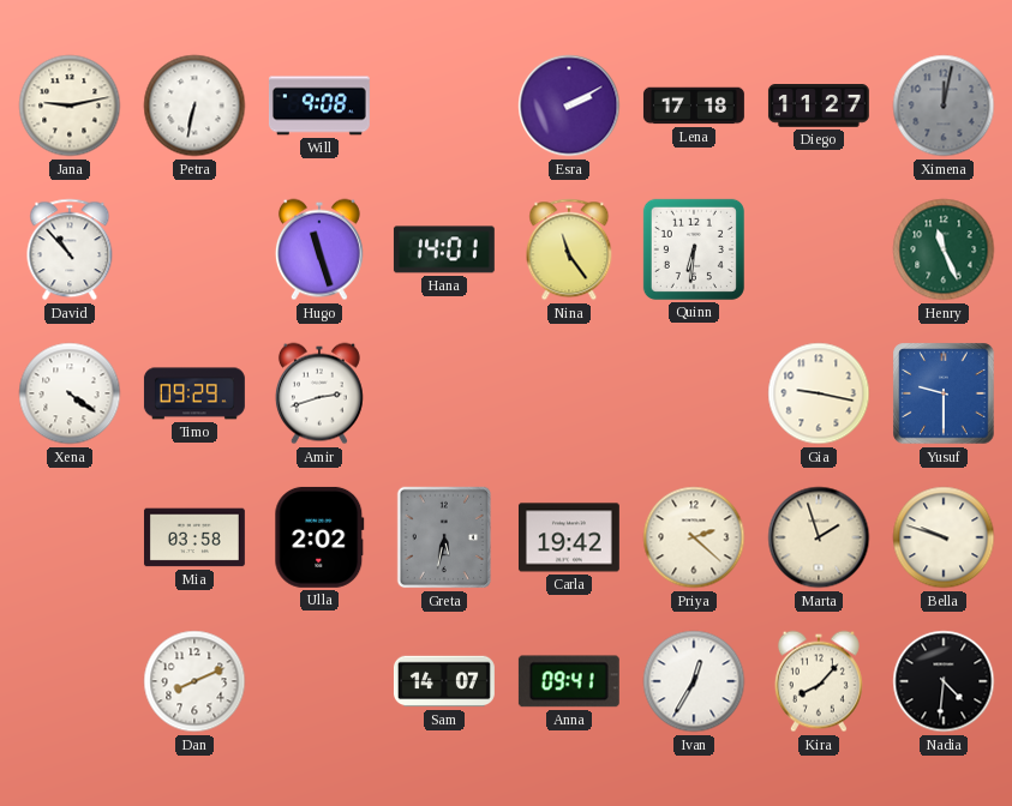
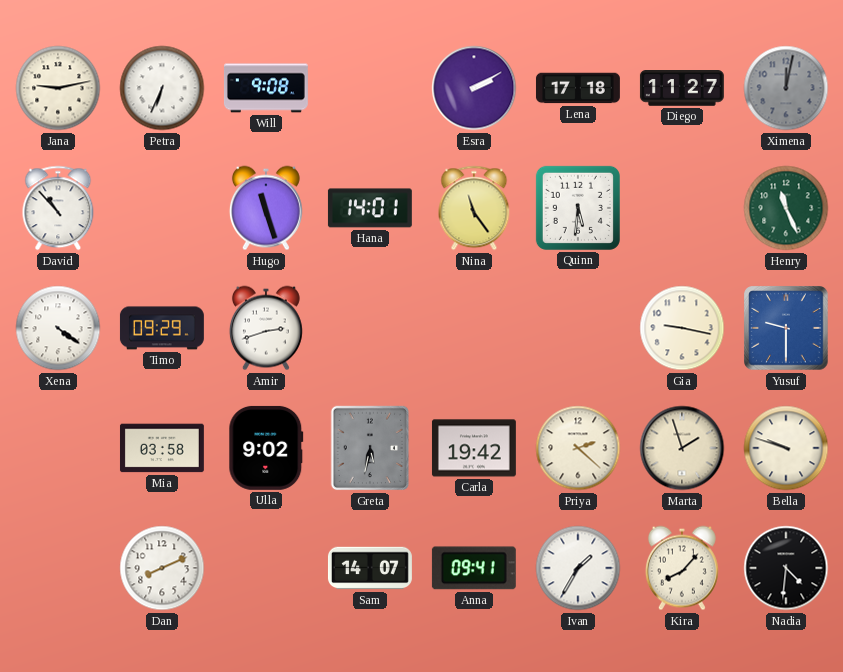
Petra: 6:32 -> 6:34
Quinn: 6:31 -> 5:31
Ulla: 2:02 -> 9:02
Ivan: 12:35 -> 1:35
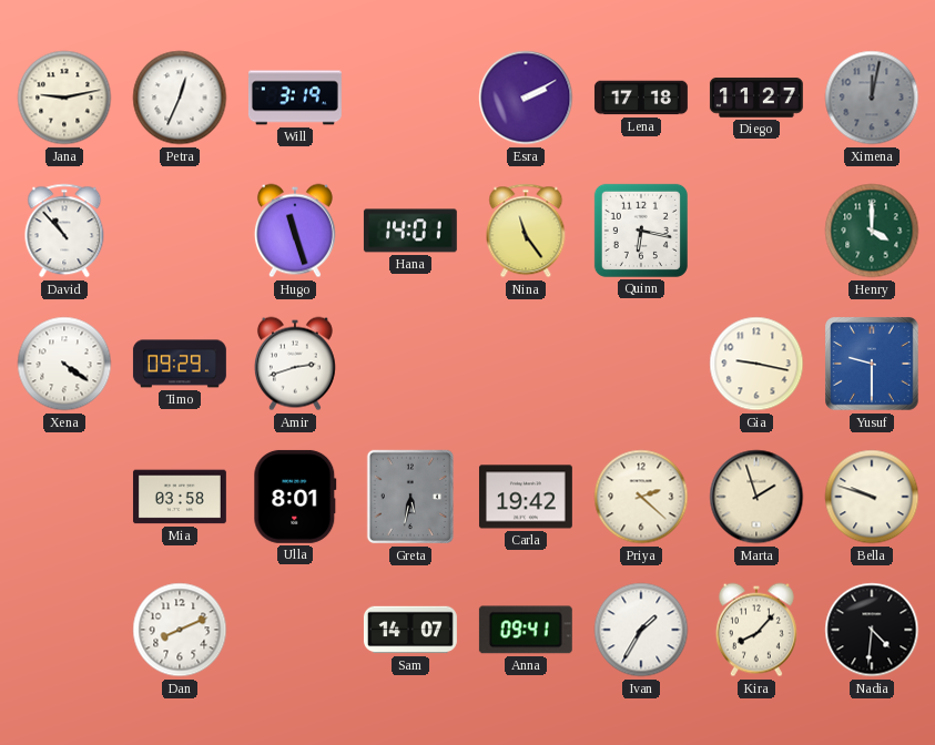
Petra: 6:34 -> 12:34
Will: 9:08 -> 3:19
Quinn: 5:31 -> 6:17
Henry: 11:26 -> 4:00
Ulla: 9:02 -> 8:01
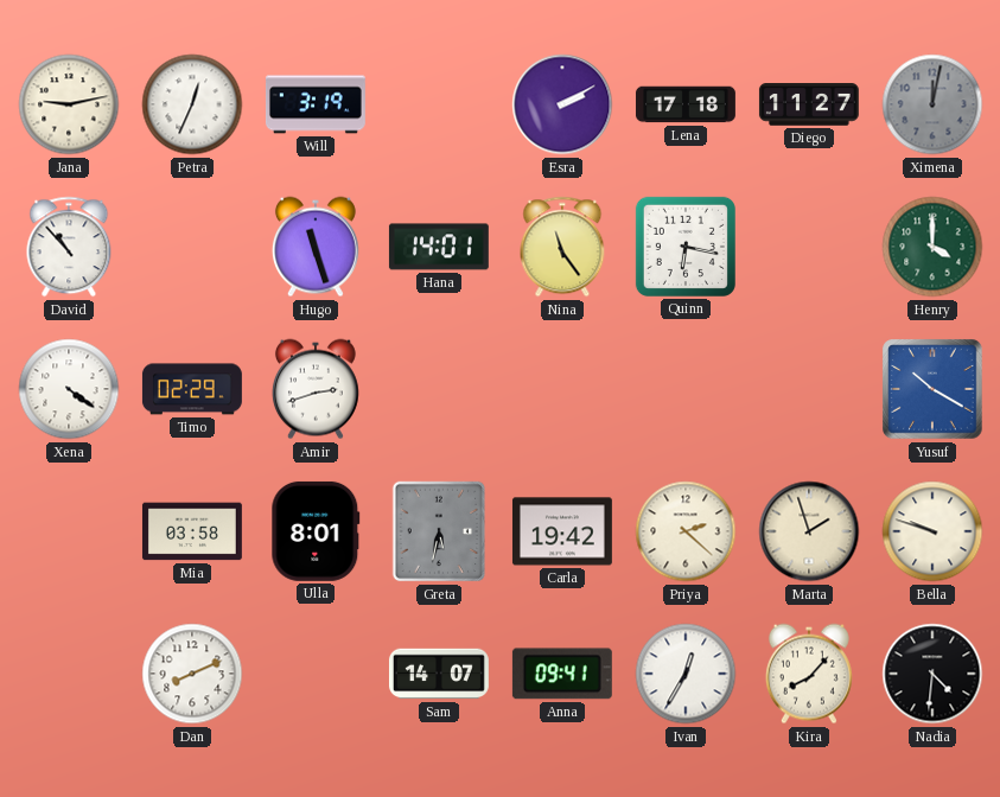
Timo: 09:29 -> 02:29
Gia: 9:17 -> none
Yusuf: 9:30 -> 10:20
Ivan: 1:35 -> 12:35
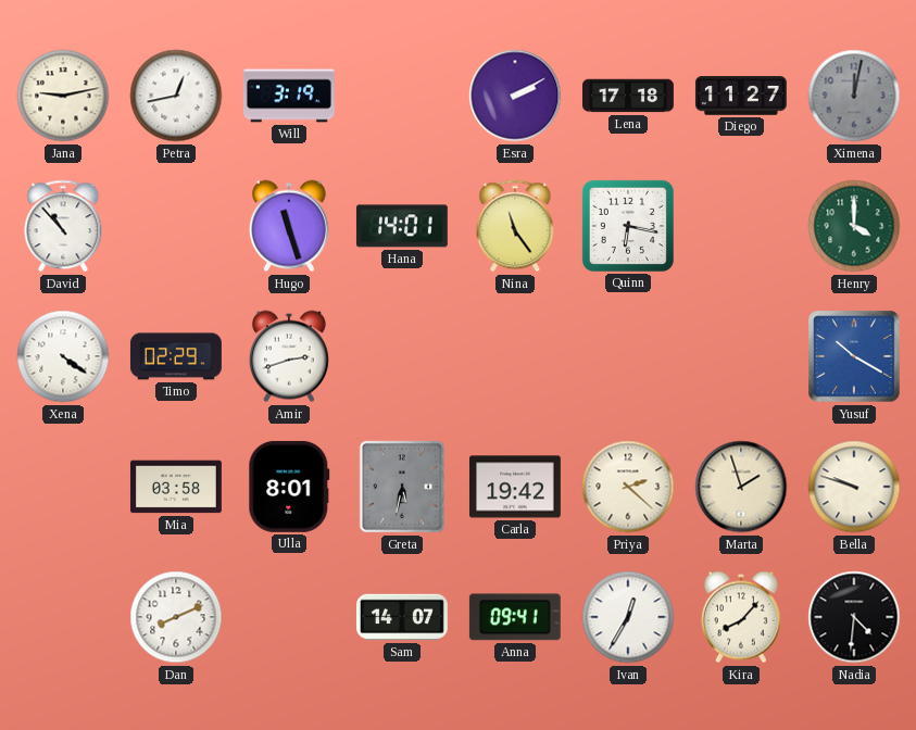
Petra: 12:34 -> 12:43
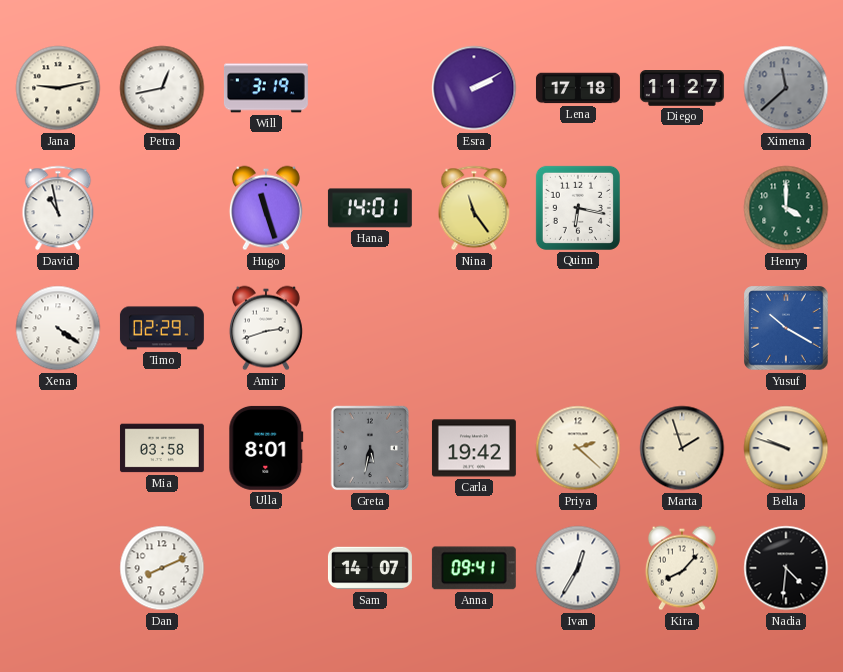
Ximena: 12:02 -> 11:38
David: 10:53 -> 10:58
